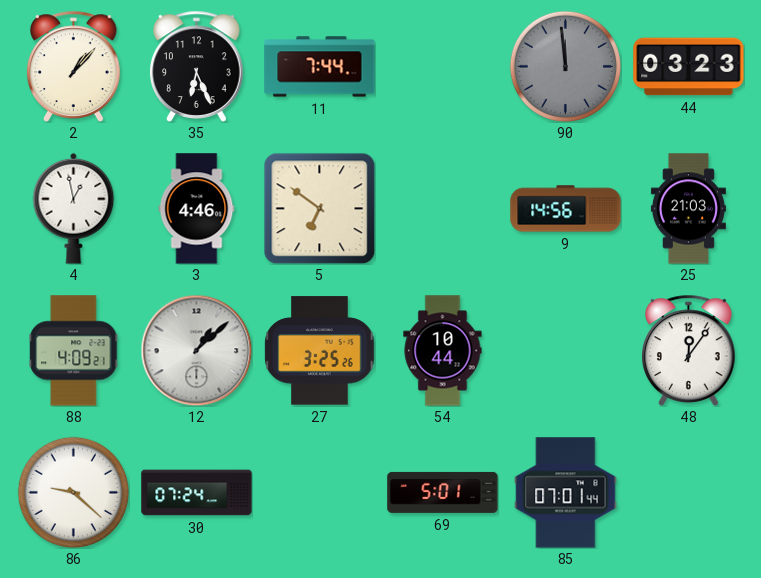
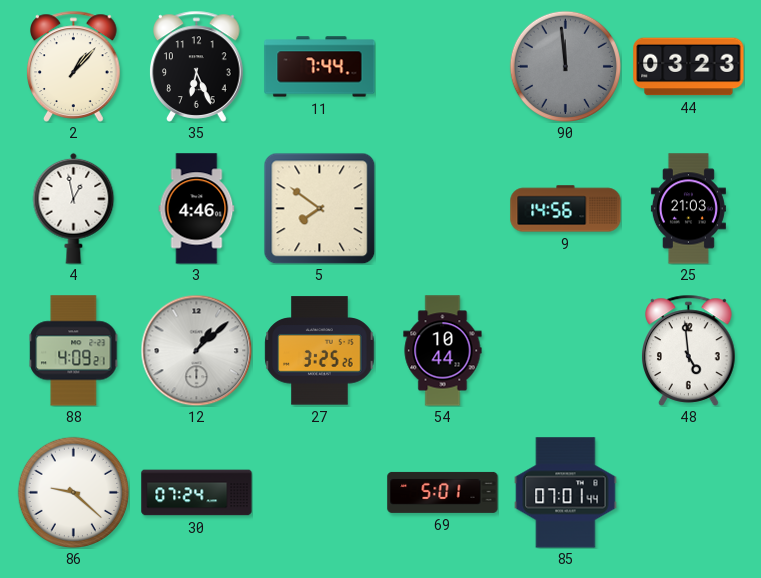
5: 6:51 -> 7:51
48: 12:06 -> 4:59
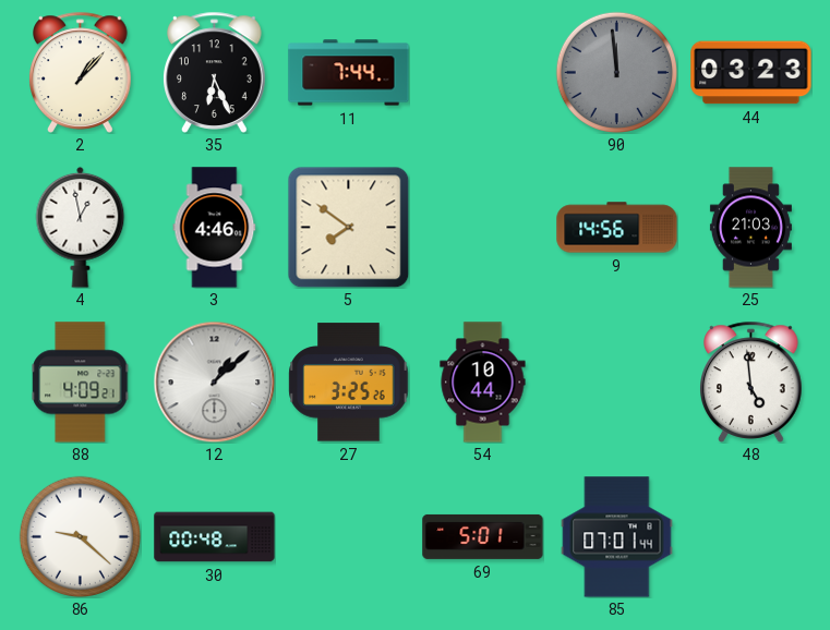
30: 07:24 -> 00:48
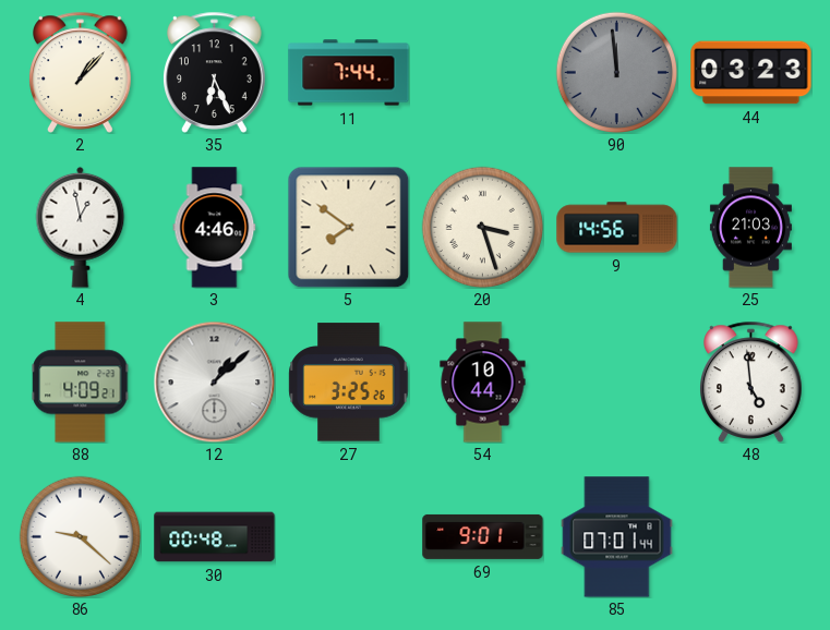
20: none -> 3:27
69: 5:01 -> 9:01
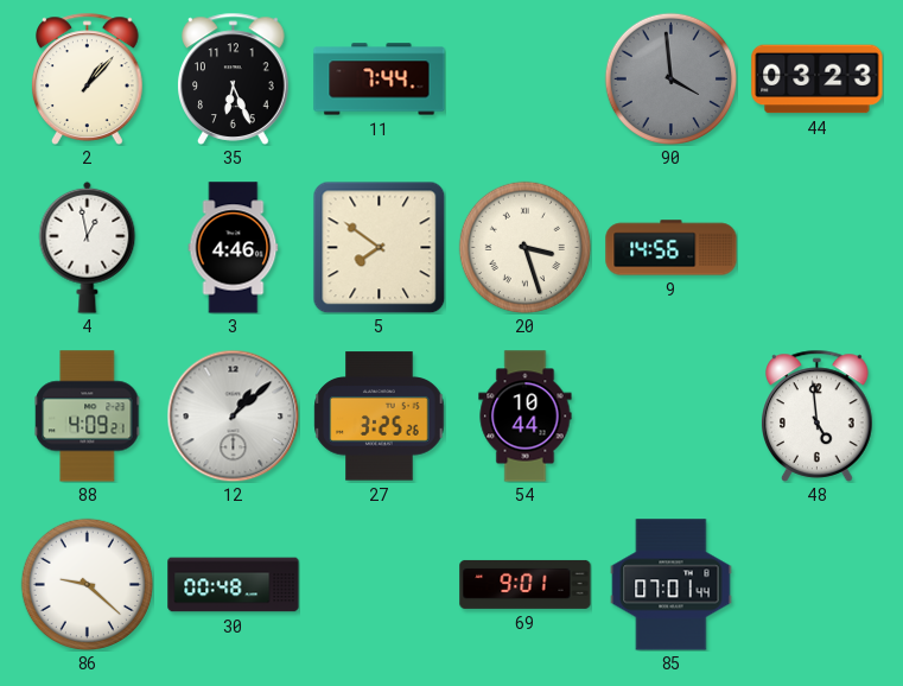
90: 11:59 -> 3:59
25: 21:03 -> none
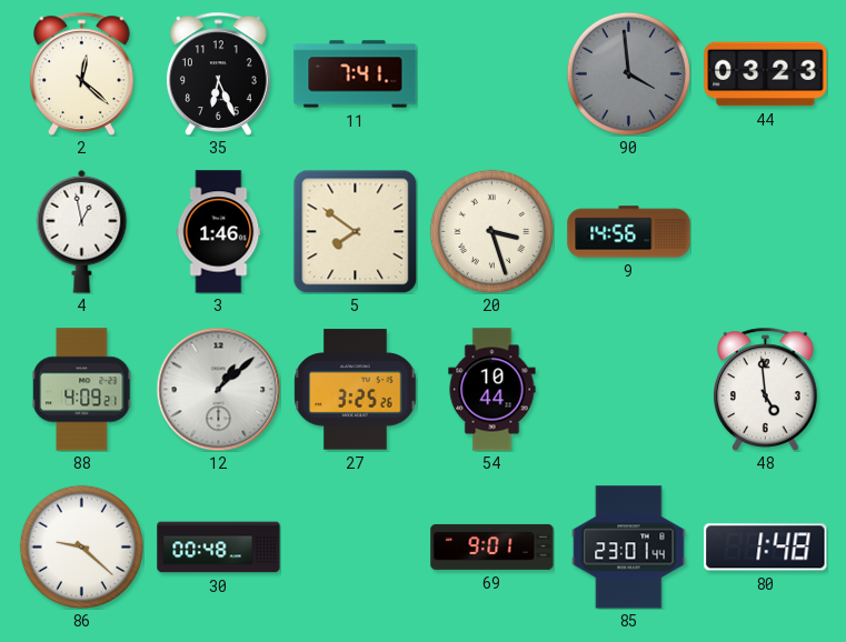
2: 1:07 -> 12:22
11: 7:44 -> 7:41
3: 4:46 -> 1:46
85: 07:01 -> 23:01
80: none -> 1:48
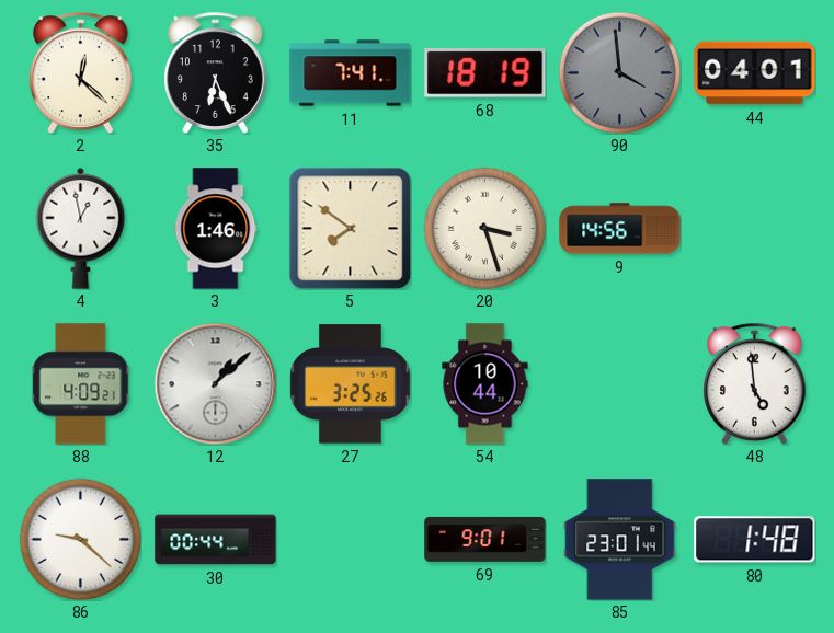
68: none -> 18:19
44: 03:23 -> 04:01
30: 00:48 -> 00:44
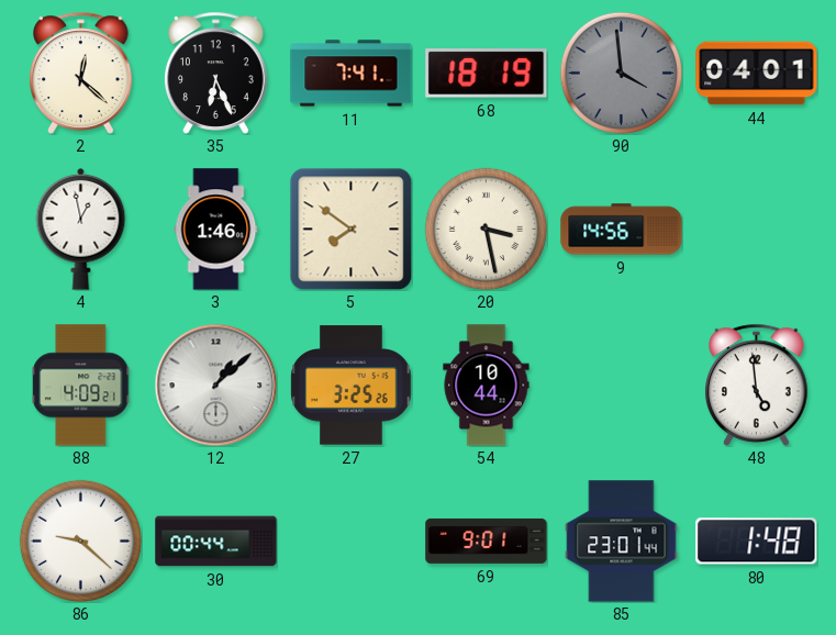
20: 3:27 -> 3:28
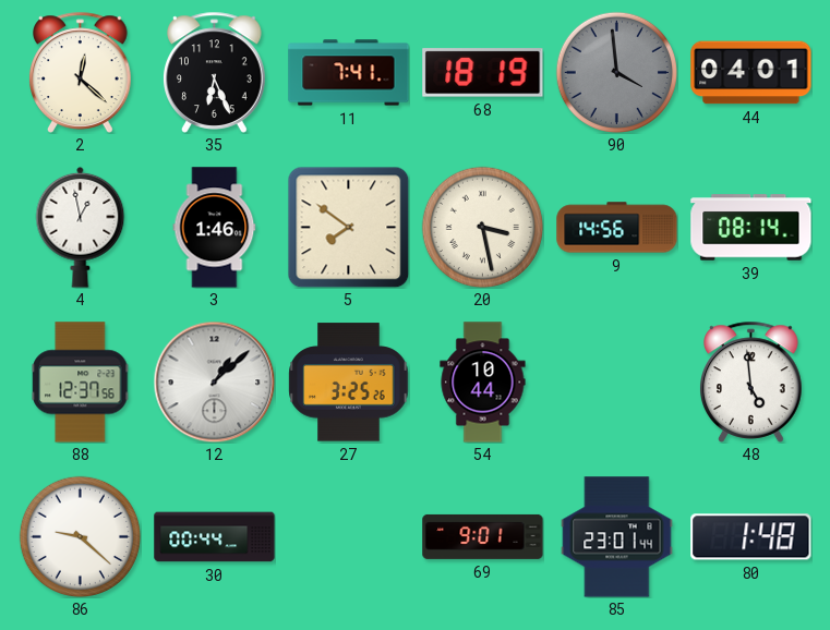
39: none -> 08:14
88: 4:09 -> 12:37
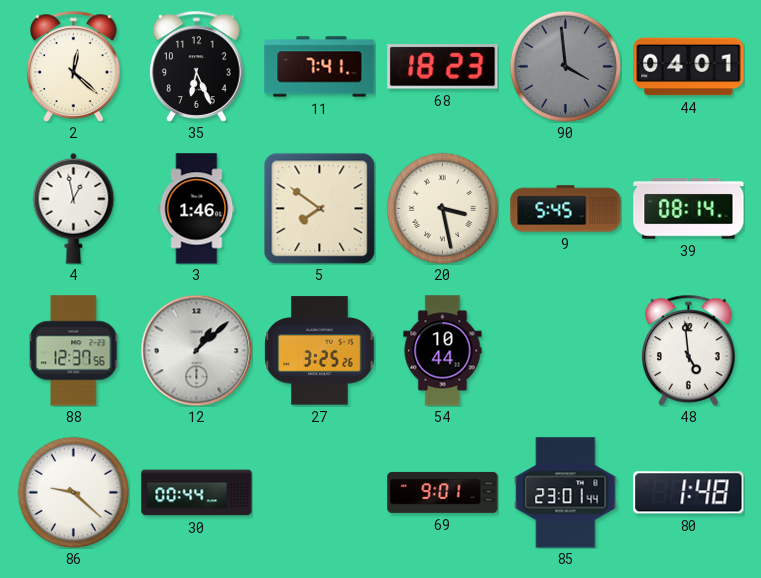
68: 18:19 -> 18:23
9: 14:56 -> 5:45
